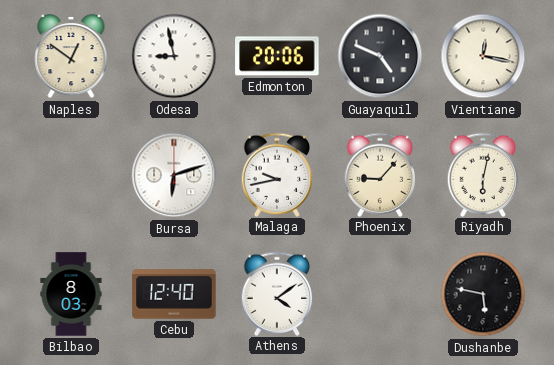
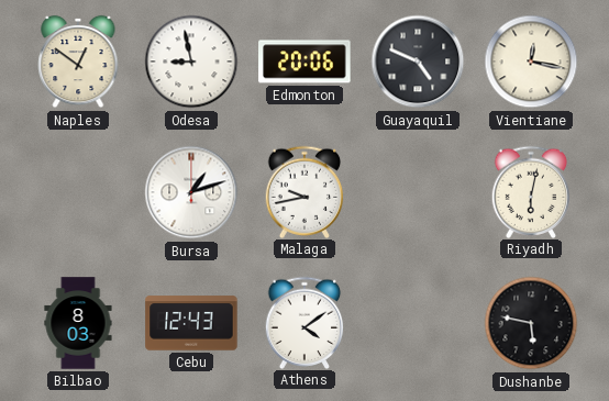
Bursa: 6:12 -> 1:12
Phoenix: 9:07 -> none
Cebu: 12:40 -> 12:43
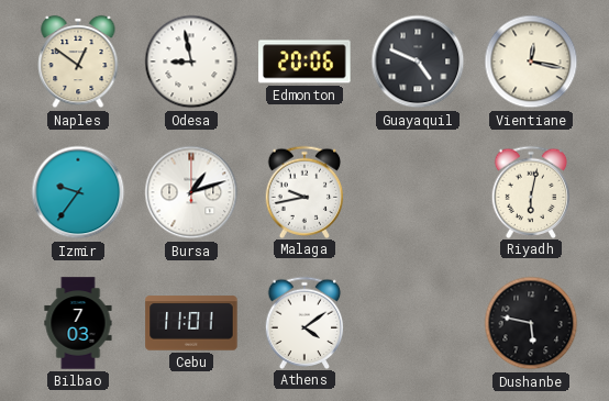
Izmir: none -> 9:36
Bilbao: 8:03 -> 7:03
Cebu: 12:43 -> 11:01
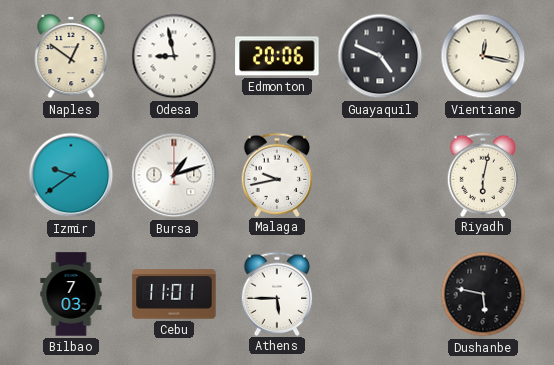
Izmir: 9:36 -> 9:39
Athens: 4:09 -> 5:45
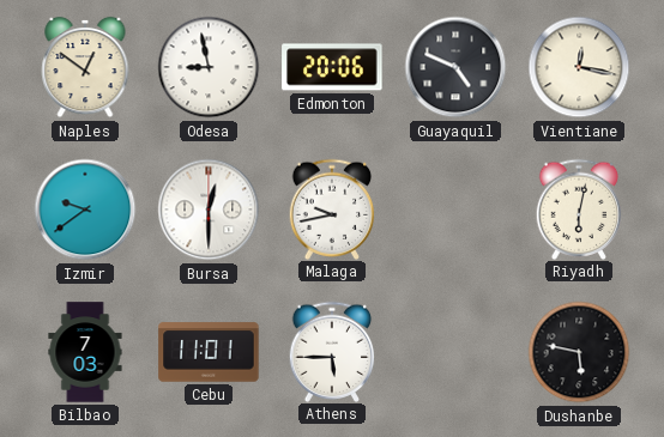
Bursa: 1:12 -> 12:30
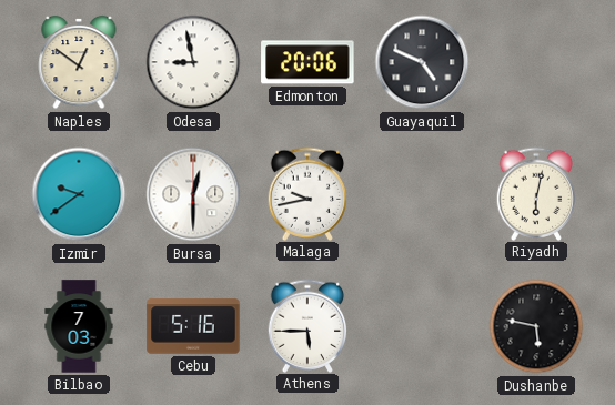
Vientiane: 12:17 -> none
Cebu: 11:01 -> 5:16
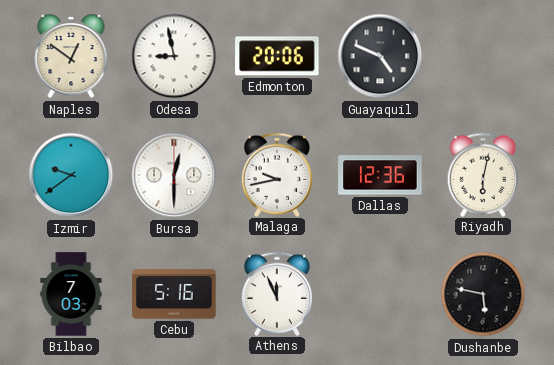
Dallas: none -> 12:36
Athens: 5:45 -> 11:56
